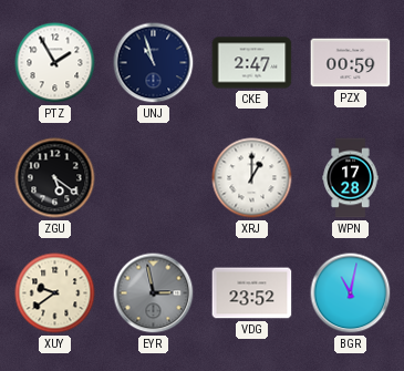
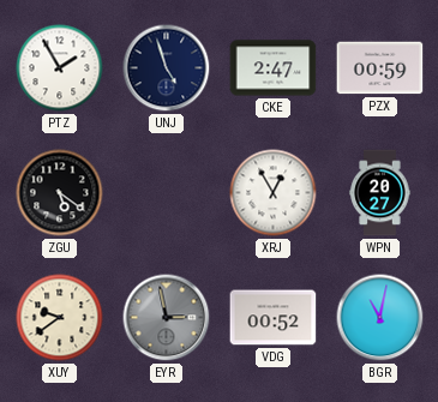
UNJ: 10:57 -> 4:57
XRJ: 1:00 -> 12:55
WPN: 17:28 -> 20:27
VDG: 23:52 -> 00:52
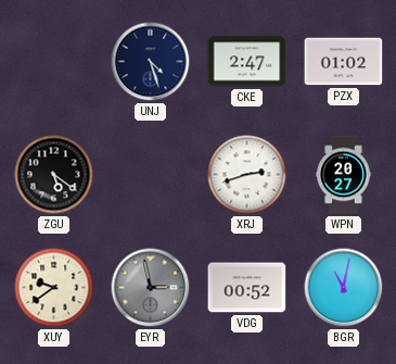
PTZ: 1:55 -> none
UNJ: 4:57 -> 4:27
PZX: 00:59 -> 01:02
XRJ: 12:55 -> 2:42
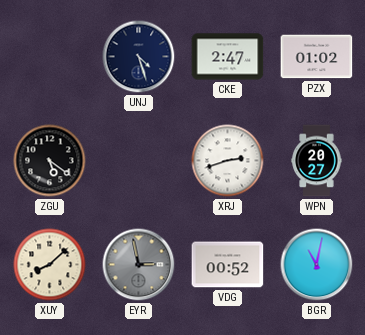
XUY: 9:39 -> 8:08
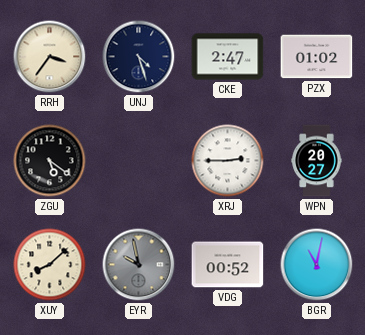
RRH: none -> 3:36
XRJ: 2:42 -> 2:45
EYR: 2:58 -> 9:58
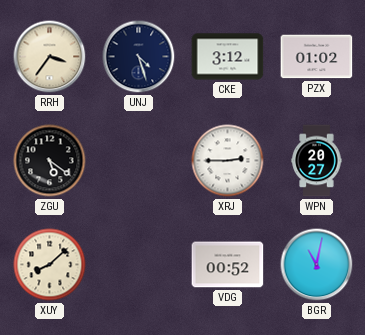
CKE: 2:47 -> 3:12
EYR: 9:58 -> none
